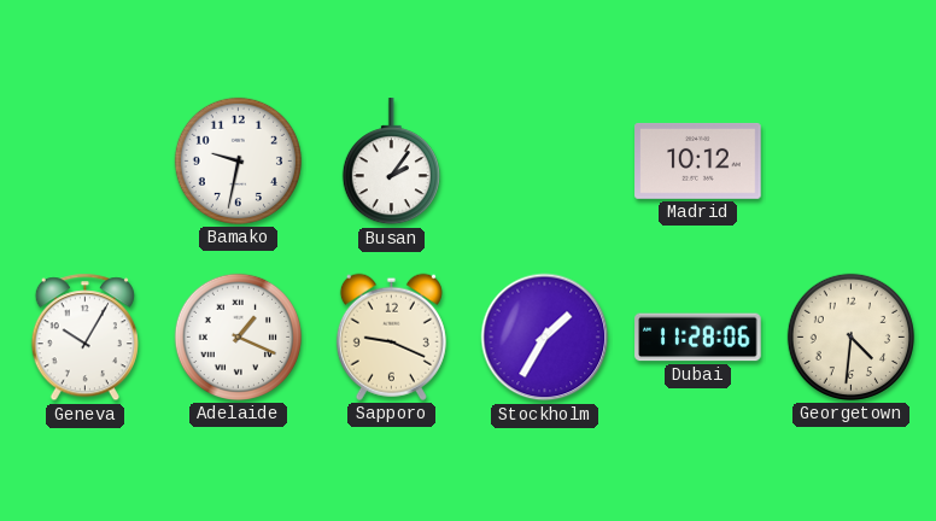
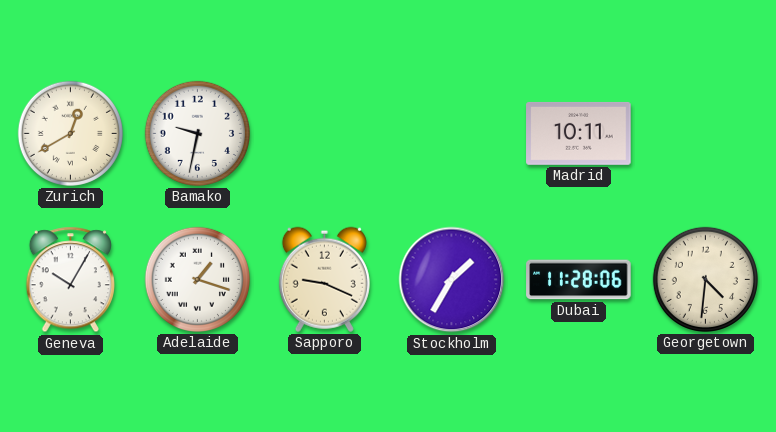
Zurich: none -> 12:40
Busan: 2:06 -> none
Madrid: 10:12 -> 10:11
Adelaide: 1:19 -> 1:18
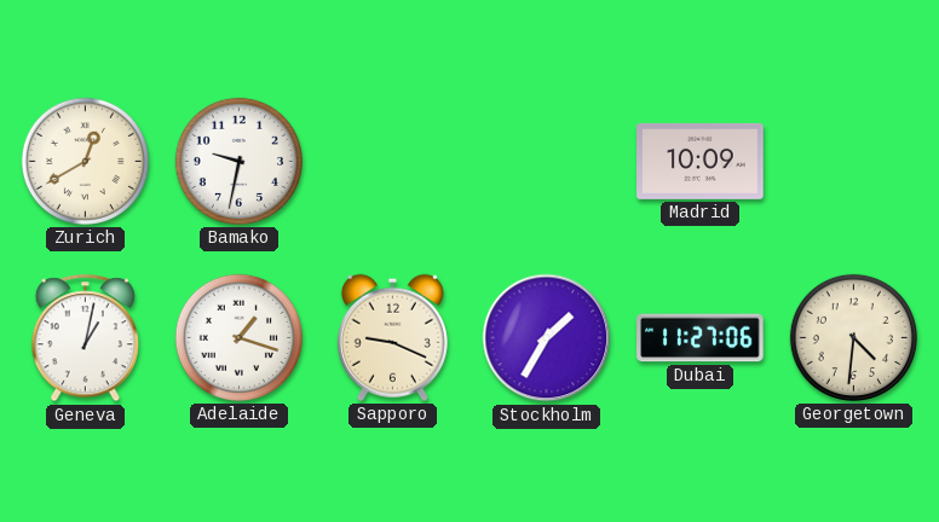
Madrid: 10:11 -> 10:09
Geneva: 10:05 -> 1:02
Dubai: 11:28 -> 11:27
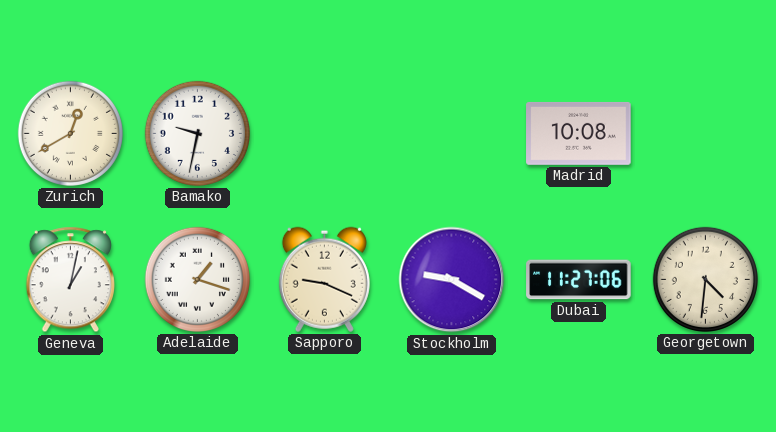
Madrid: 10:09 -> 10:08
Stockholm: 1:35 -> 9:20
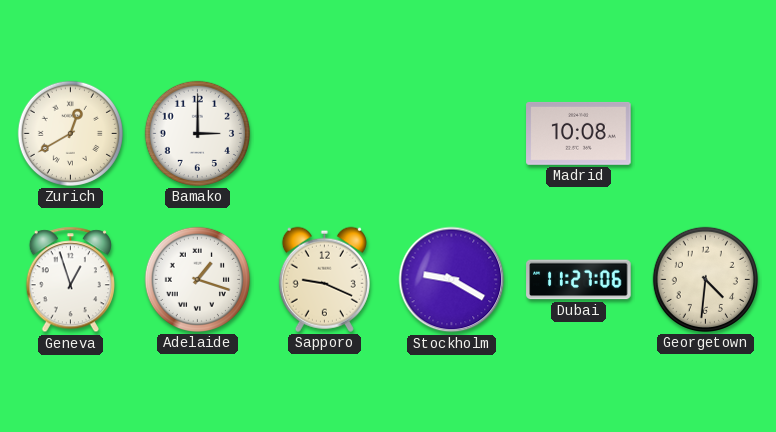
Bamako: 9:32 -> 3:00
Geneva: 1:02 -> 12:57
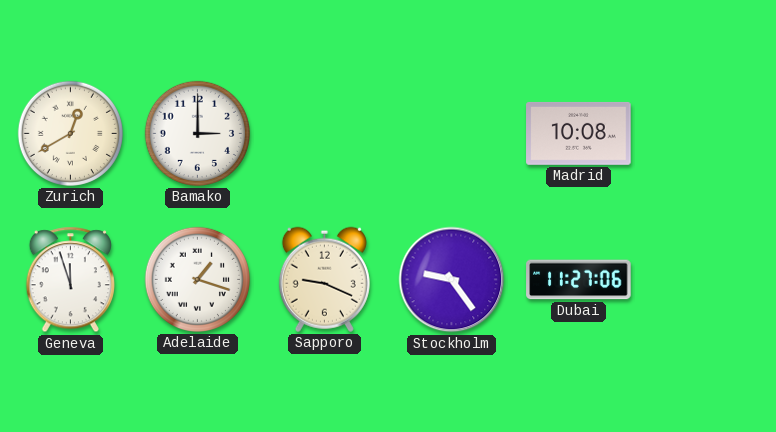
Geneva: 12:57 -> 11:57
Stockholm: 9:20 -> 9:24
Georgetown: 4:31 -> none
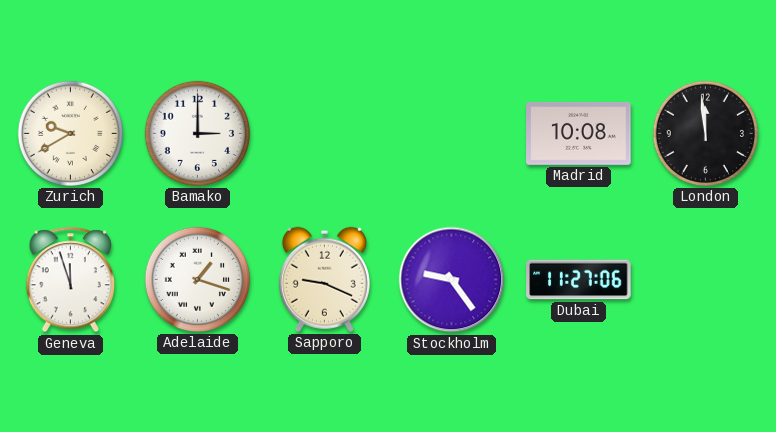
Zurich: 12:40 -> 9:40
London: none -> 11:59
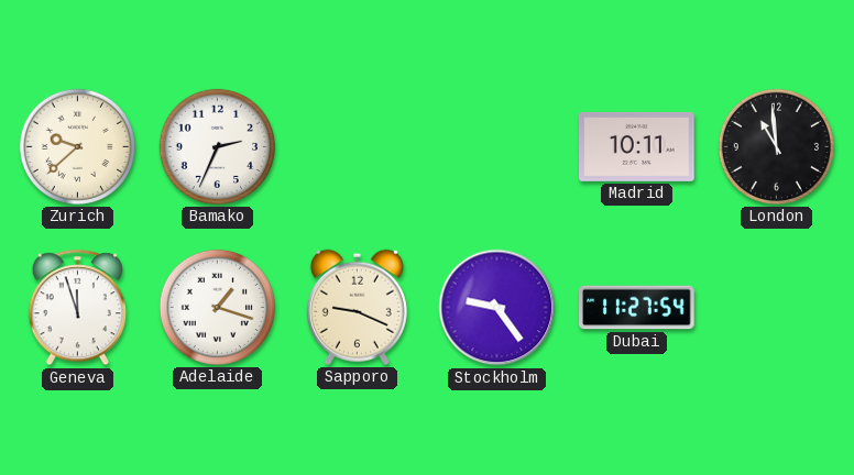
Zurich: 9:40 -> 9:38
Bamako: 3:00 -> 2:34
Madrid: 10:08 -> 10:11
London: 11:59 -> 10:59
Dubai: 11:27:06 -> 11:27:54
